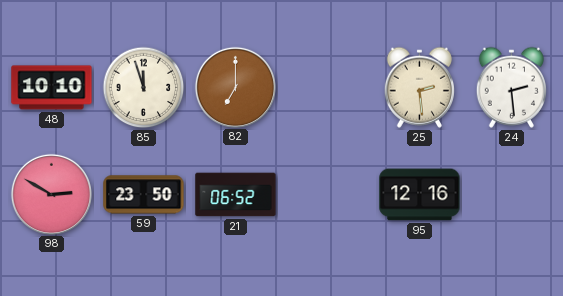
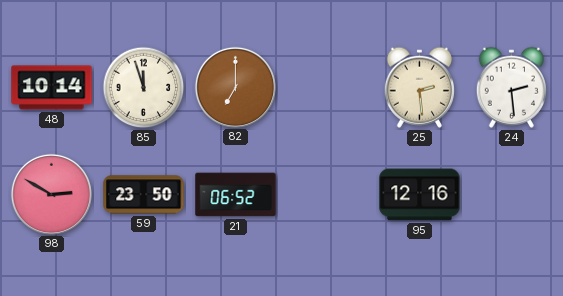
48: 10:10 -> 10:14
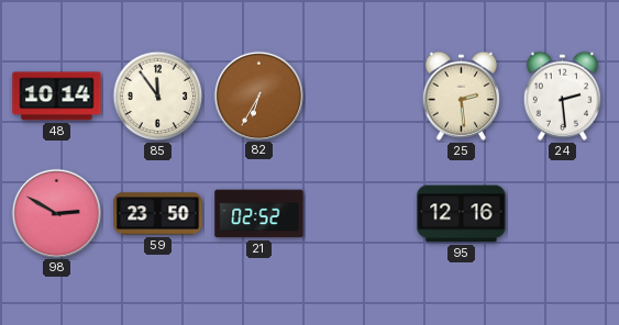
85: 11:57 -> 11:54
82: 7:00 -> 6:35
21: 06:52 -> 02:52
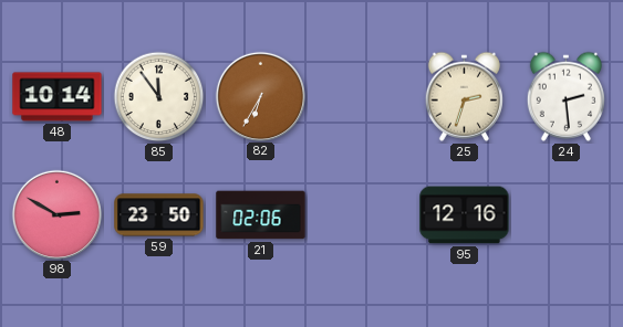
25: 2:29 -> 2:33
21: 02:52 -> 02:06
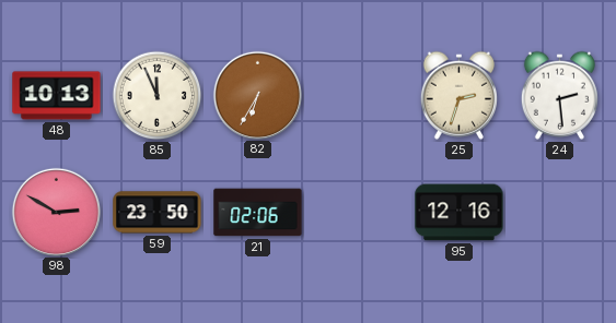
48: 10:14 -> 10:13
85: 11:54 -> 11:56
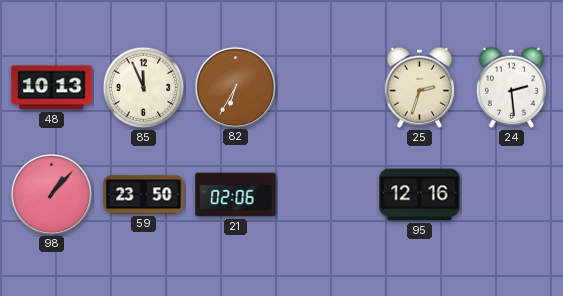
98: 2:50 -> 1:07
